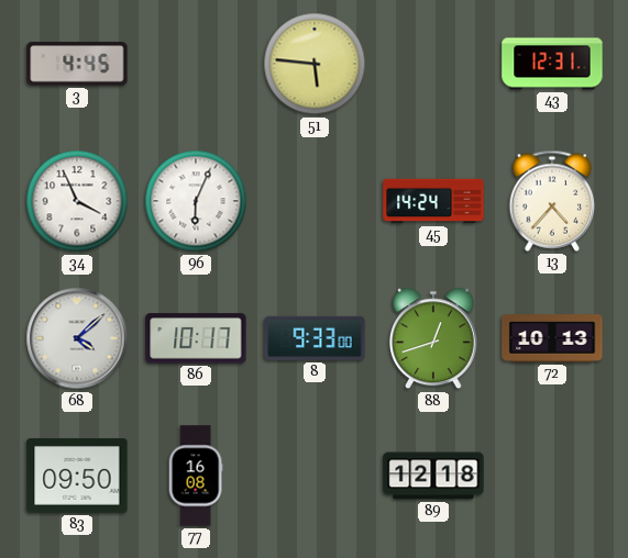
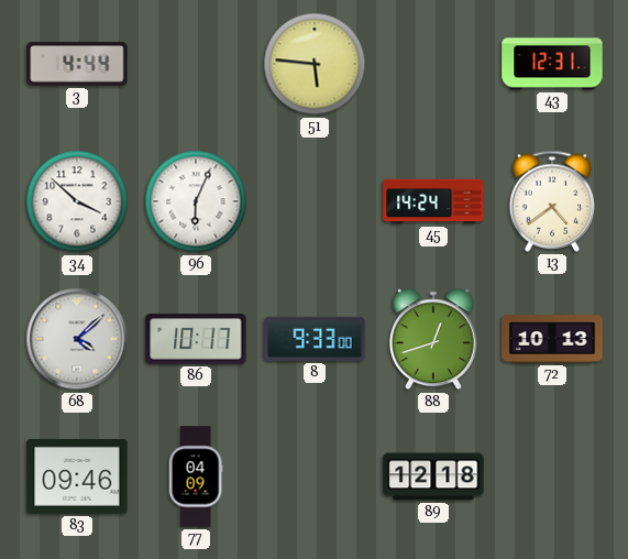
3: 4:45 -> 4:44
34: 3:56 -> 3:52
13: 4:37 -> 4:39
83: 09:50 -> 09:46
77: 16:08 -> 04:09
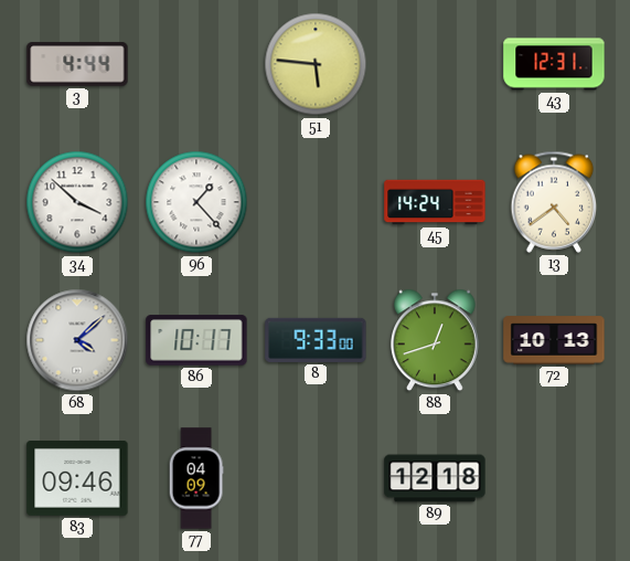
96: 6:04 -> 1:23
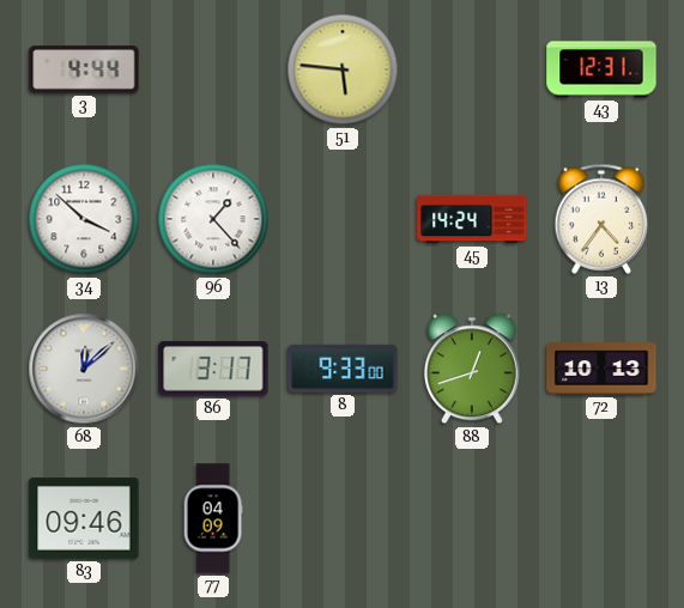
13: 4:39 -> 4:36
68: 4:08 -> 12:08
86: 10:17 -> 3:17
89: 12:18 -> none
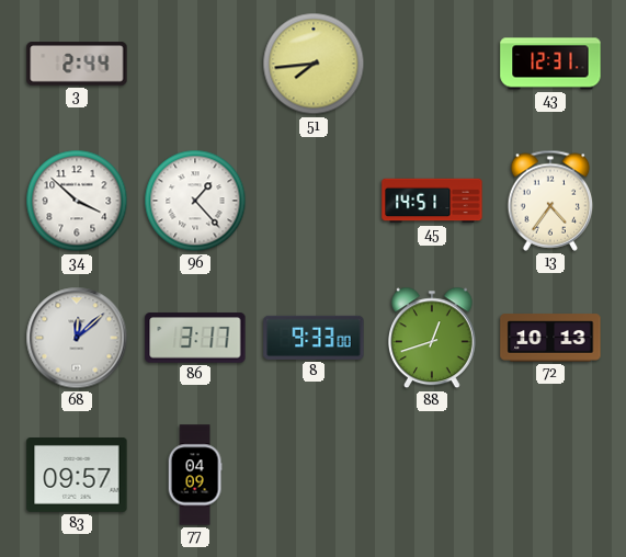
3: 4:44 -> 2:44
51: 5:46 -> 7:44
45: 14:24 -> 14:51
83: 09:46 -> 09:57
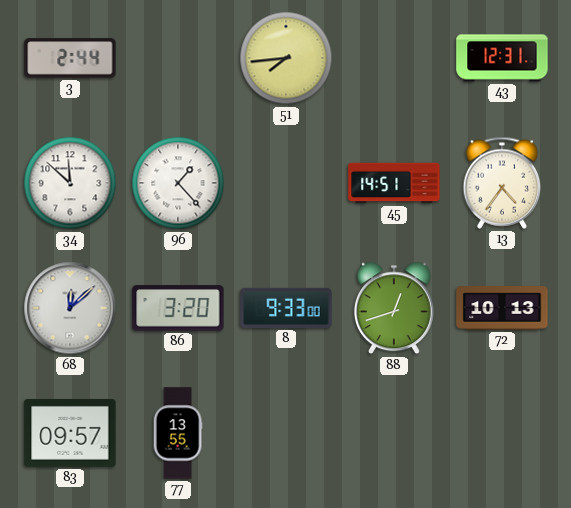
34: 3:52 -> 11:52
86: 3:17 -> 3:20
77: 04:09 -> 13:55
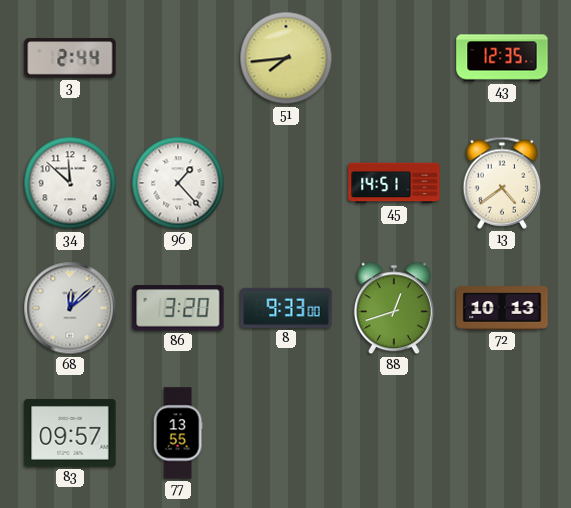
43: 12:31 -> 12:35
13: 4:36 -> 4:39
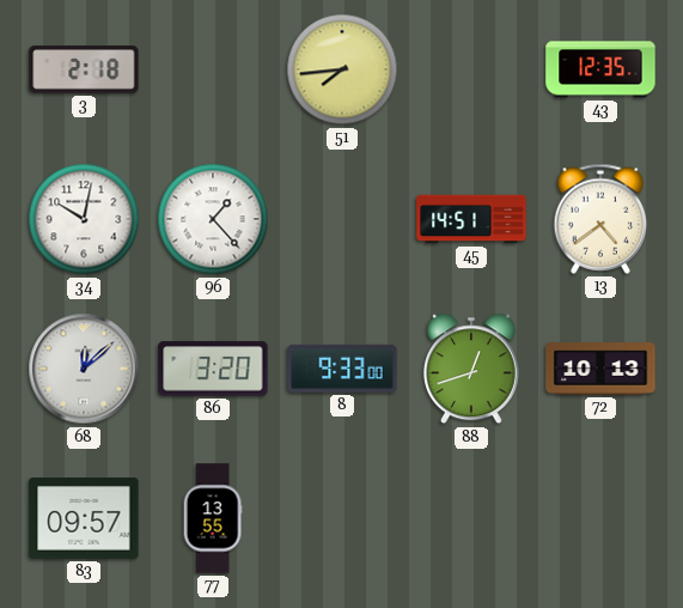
3: 2:44 -> 2:18
34: 11:52 -> 10:02
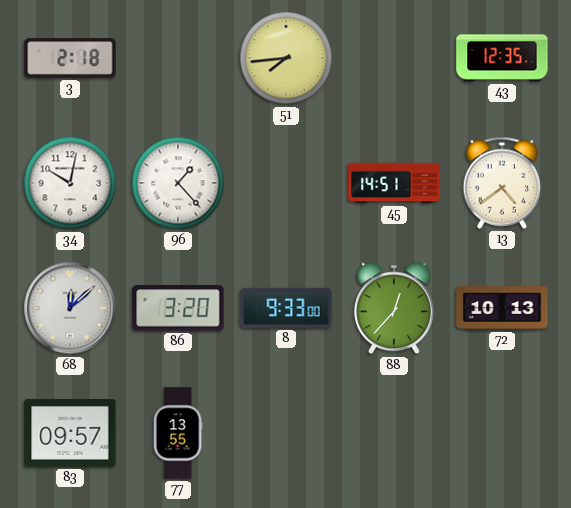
88: 12:42 -> 12:37
